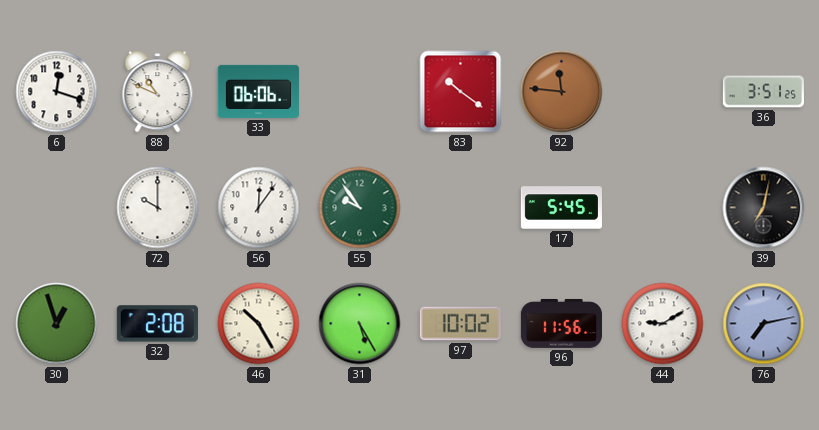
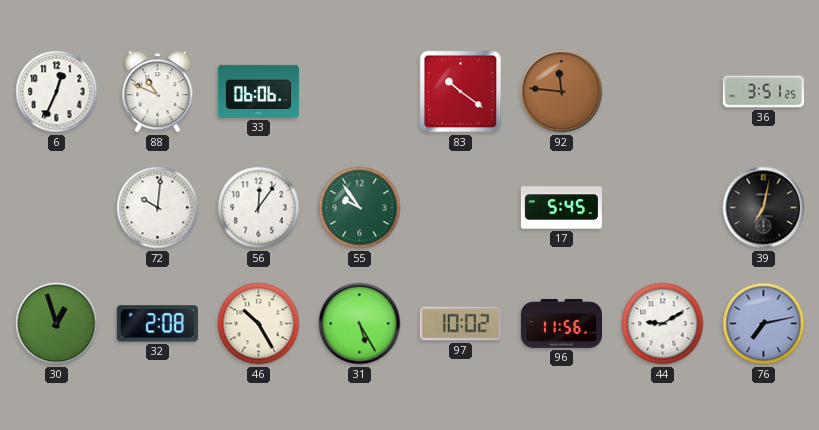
6: 12:18 -> 12:34
72: 10:00 -> 10:01
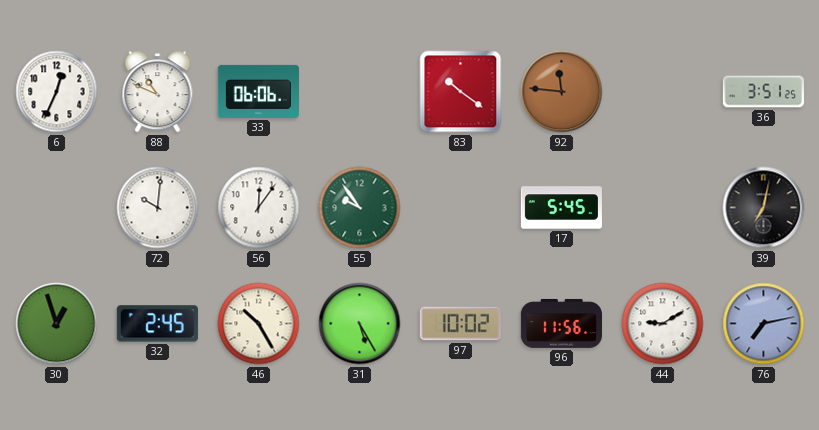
32: 2:08 -> 2:45
